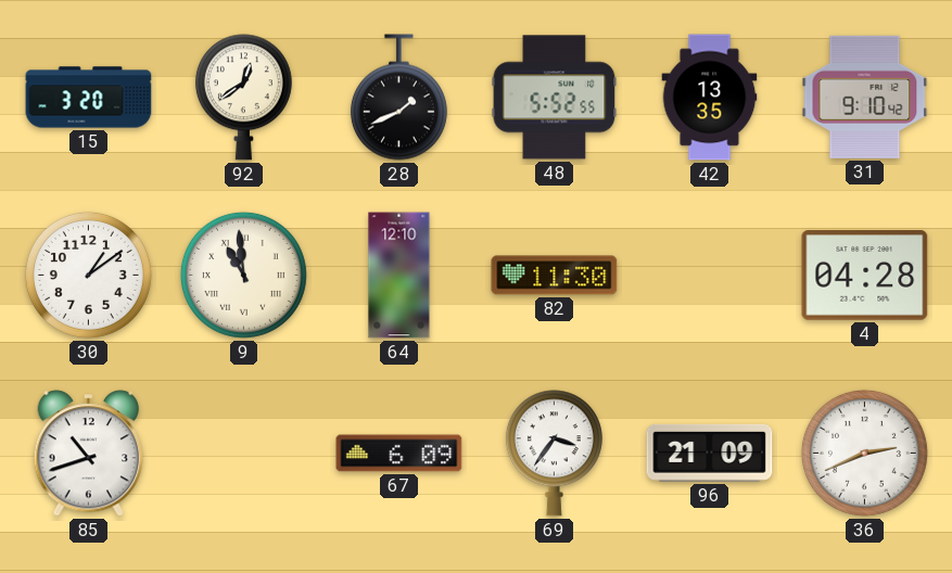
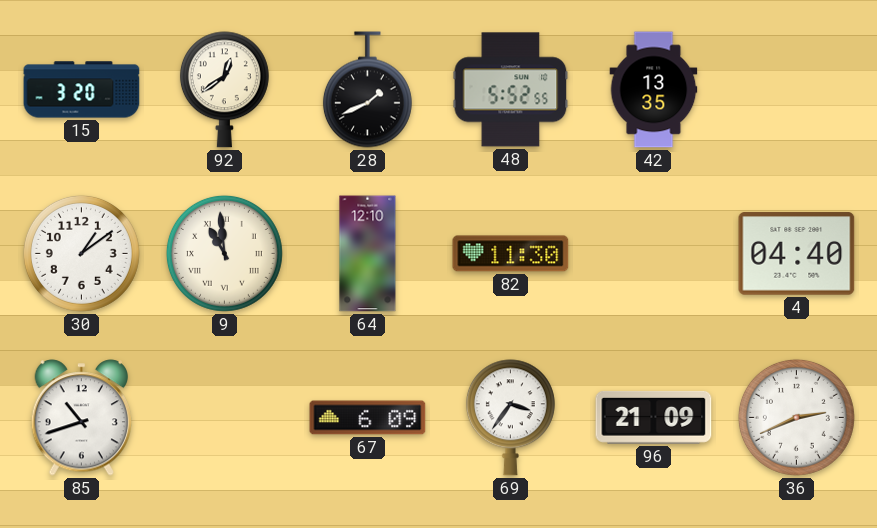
31: 9:10 -> none
4: 04:28 -> 04:40
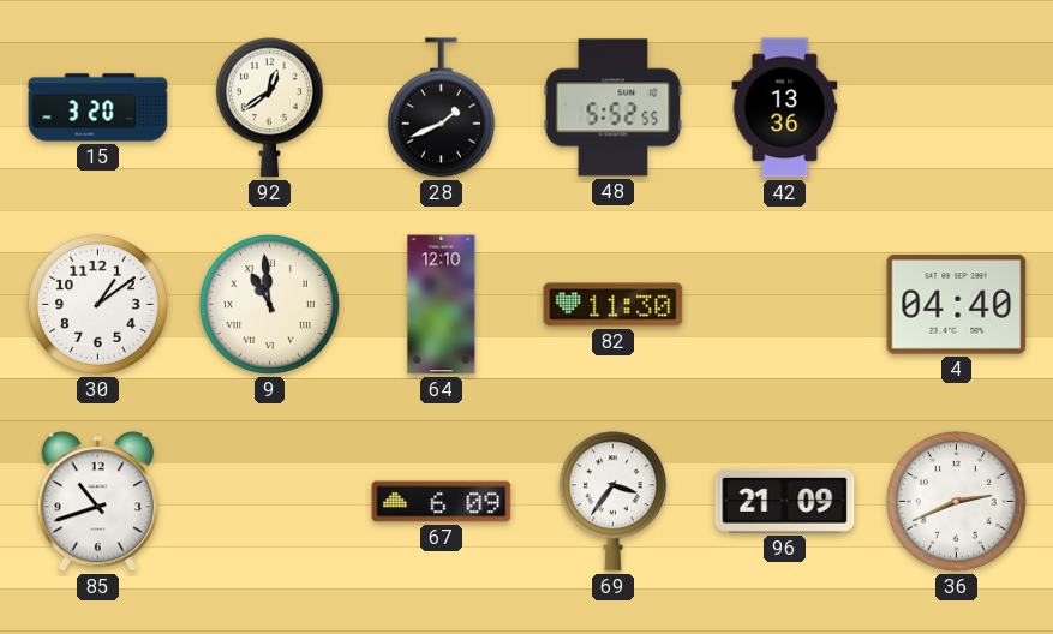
42: 13:35 -> 13:36
